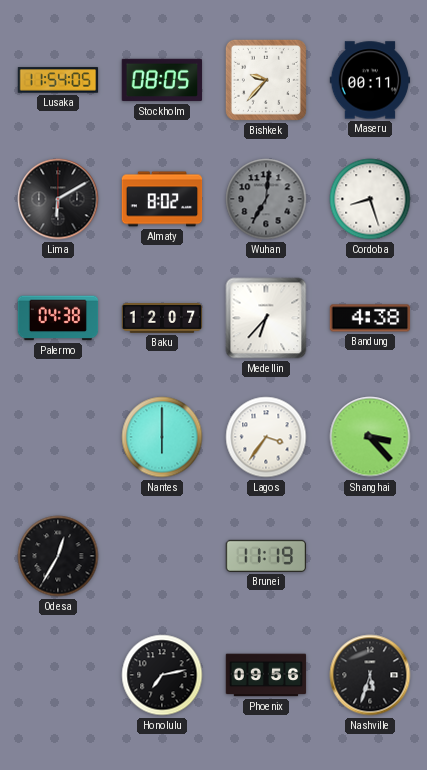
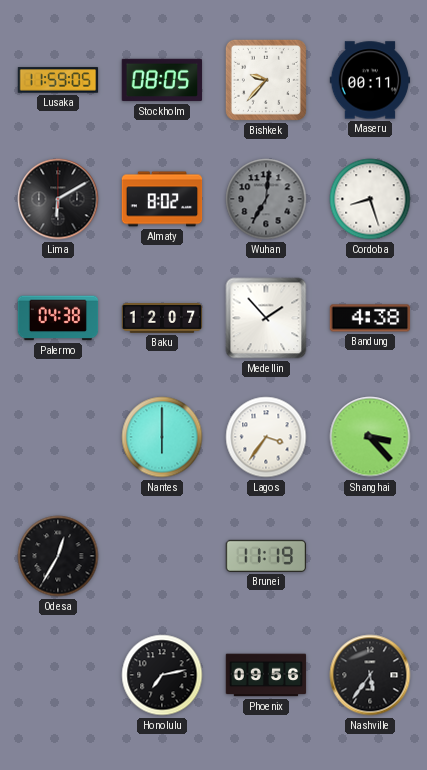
Lusaka: 11:54 -> 11:59
Medellin: 6:37 -> 1:53
Nashville: 5:33 -> 5:36
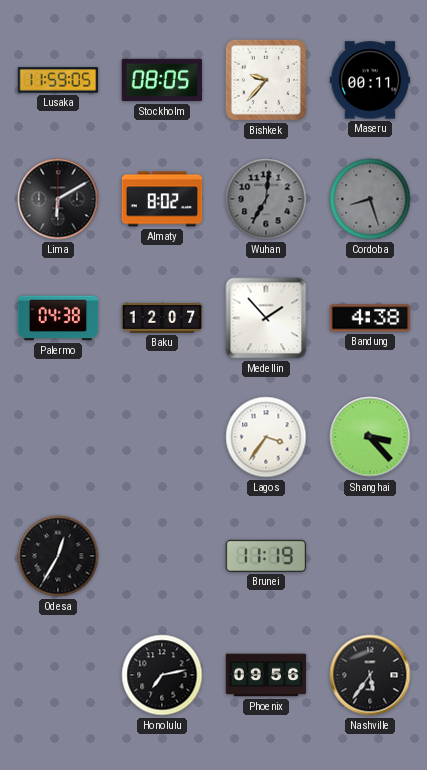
Cordoba dial: white -> grey
Nantes: 6:00 -> none
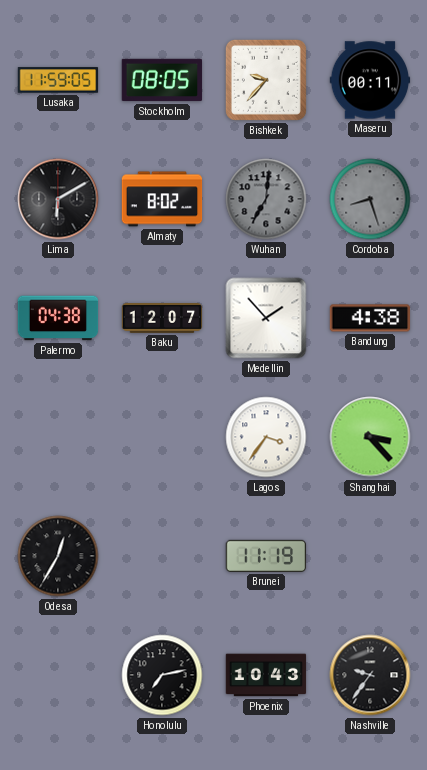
Phoenix: 09:56 -> 10:43
Nashville: 5:36 -> 9:36
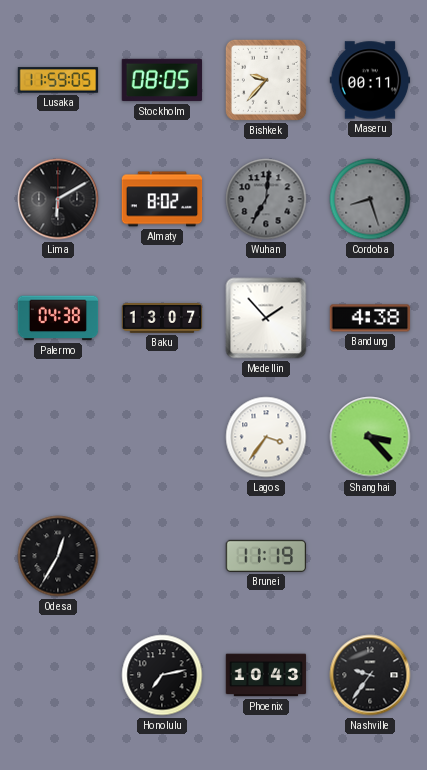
Baku: 12:07 -> 13:07
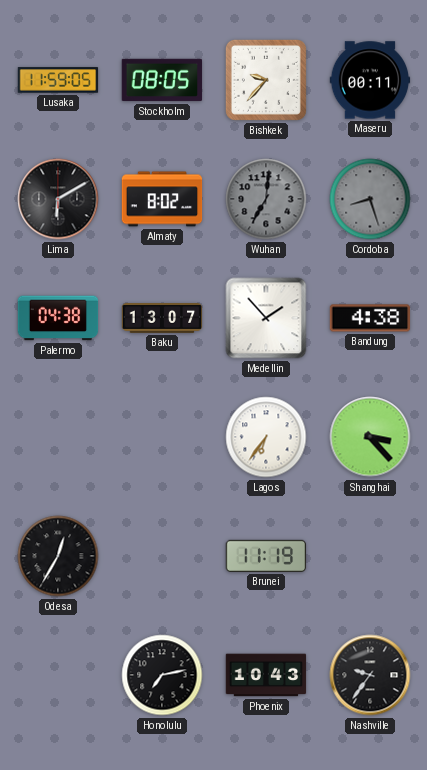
Lagos: 3:36 -> 6:36
